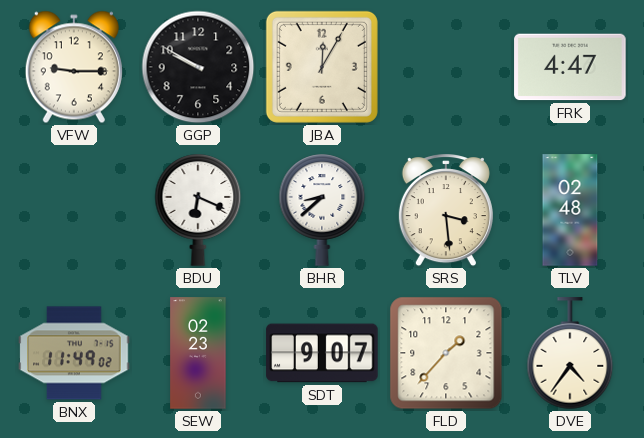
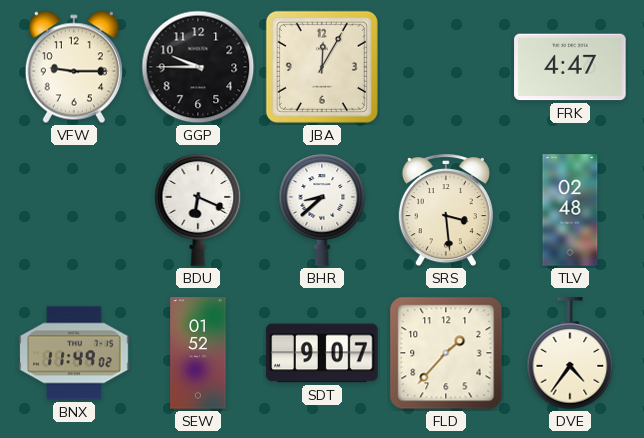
GGP: 9:50 -> 9:45
SEW: 02:23 -> 01:52
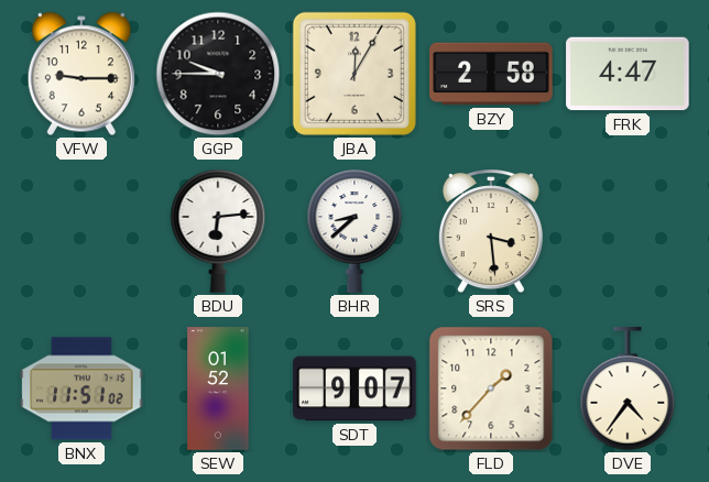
BZY: none -> 2:58
BDU: 6:19 -> 6:14
TLV: 02:48 -> none
BNX: 11:49 -> 11:51
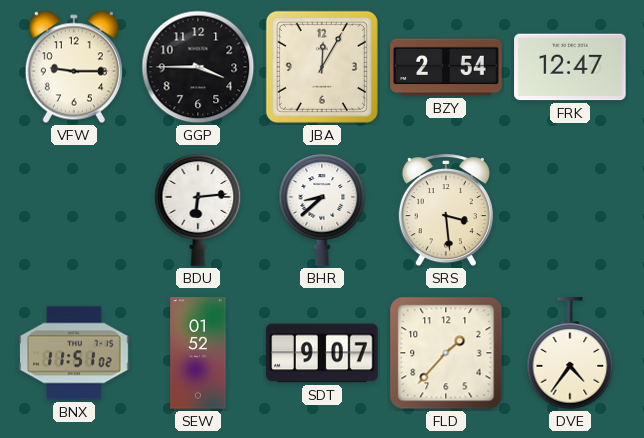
GGP: 9:45 -> 3:45
BZY: 2:58 -> 2:54
FRK: 4:47 -> 12:47
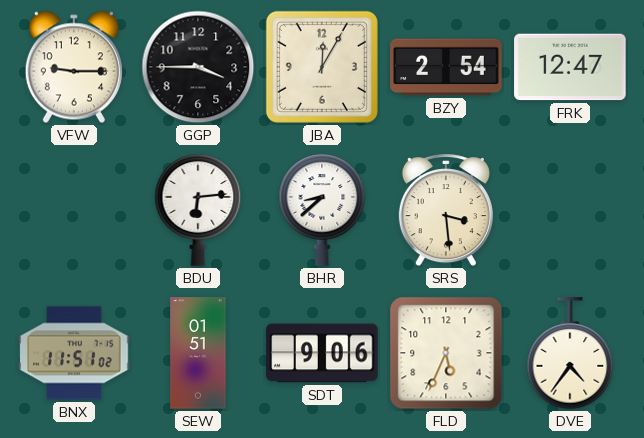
SEW: 01:52 -> 01:51
SDT: 9:07 -> 9:06
FLD: 1:37 -> 5:34
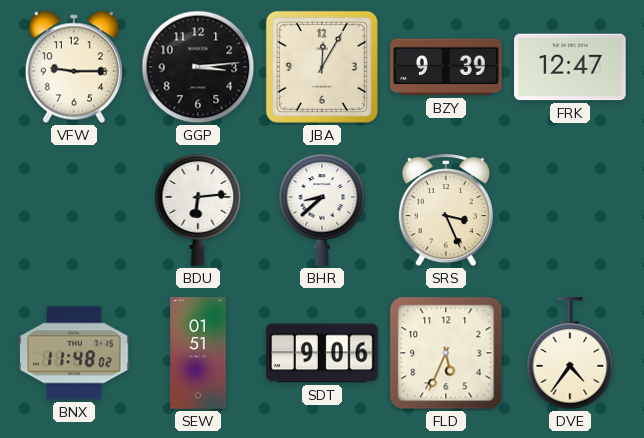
GGP: 3:45 -> 3:14
BZY: 2:54 -> 9:39
SRS: 3:29 -> 3:26
BNX: 11:51 -> 11:48
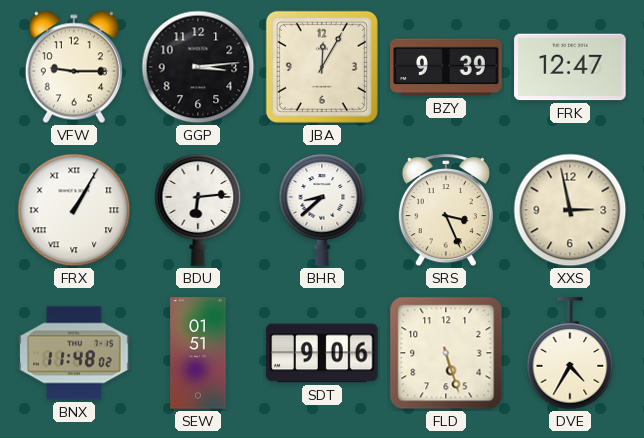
FRX: none -> 1:05
XXS: none -> 2:58
FLD: 5:34 -> 5:27
DVE: 4:36 -> 4:35
